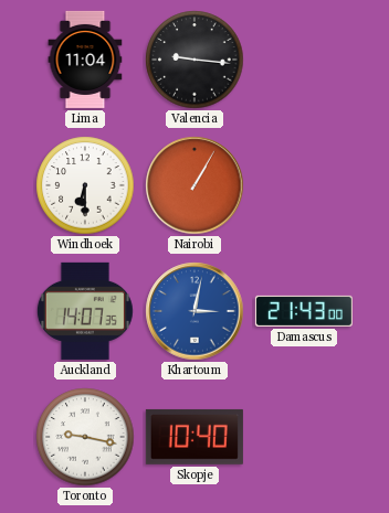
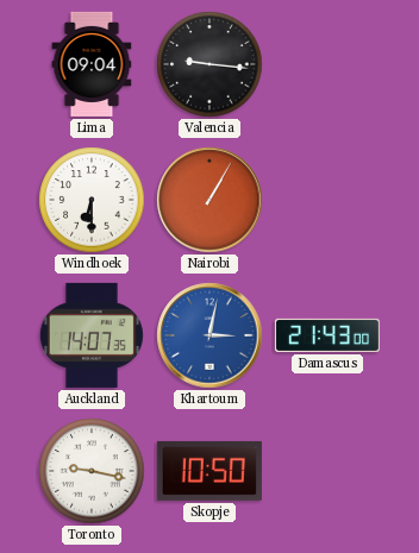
Lima: 11:04 -> 09:04
Skopje: 10:40 -> 10:50
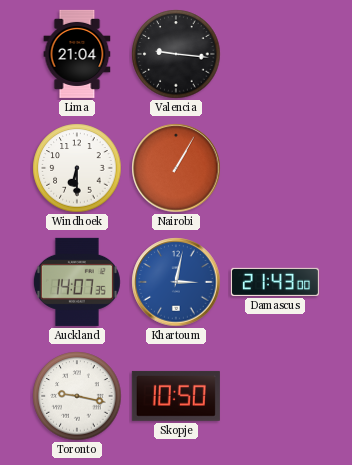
Lima: 09:04 -> 21:04
